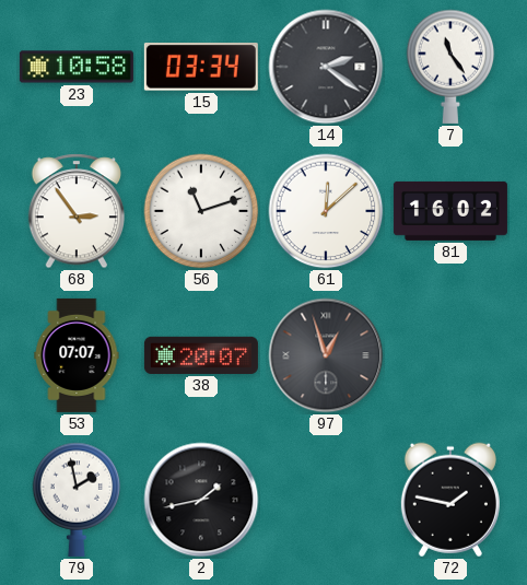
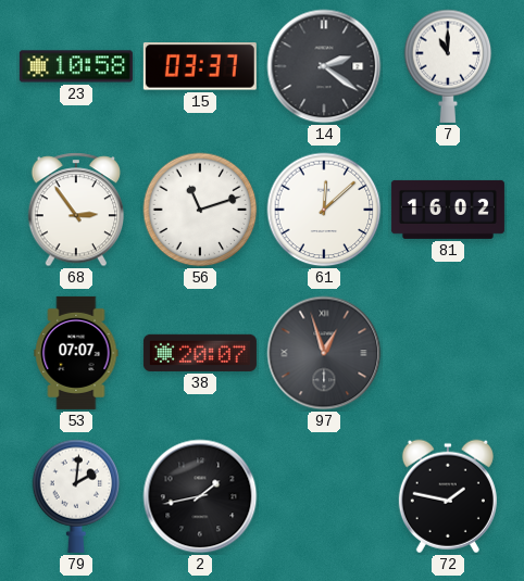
15: 03:34 -> 03:37
7: 11:24 -> 11:00
79: 1:58 -> 2:01
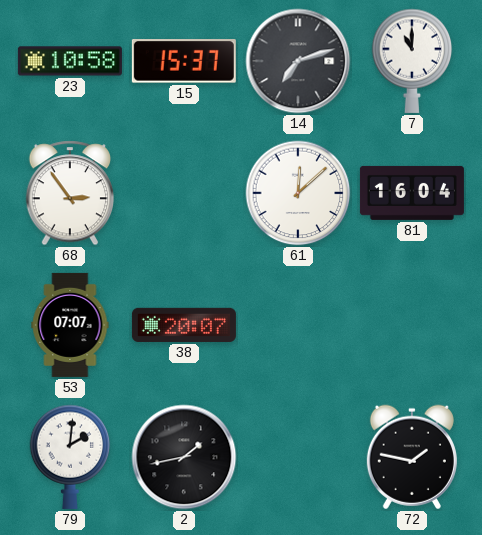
15: 03:37 -> 15:37
14: 2:21 -> 7:12
56: 11:12 -> none
81: 16:02 -> 16:04
97: 12:57 -> none
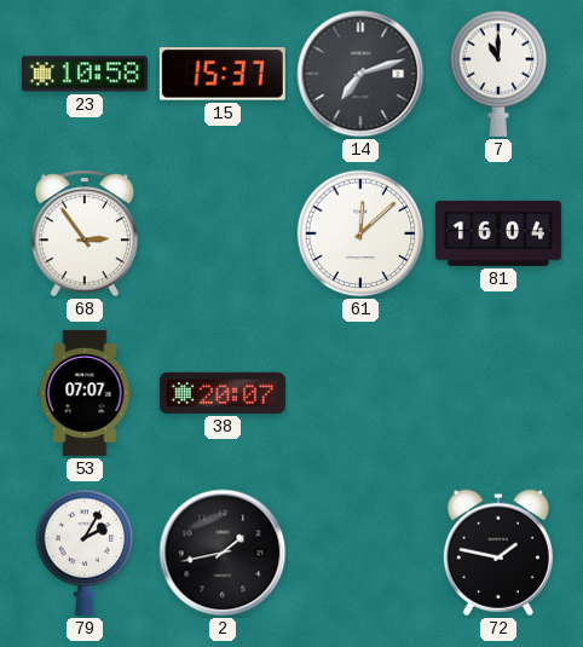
79: 2:01 -> 2:05
